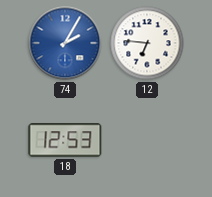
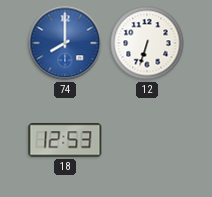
74: 2:05 -> 8:00
12: 6:46 -> 6:33
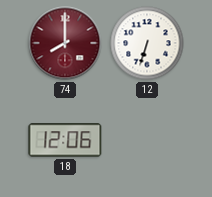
74 dial: blue -> burgundy
18: 12:53 -> 12:06
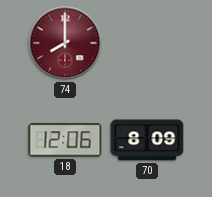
12: 6:33 -> none
70: none -> 8:09
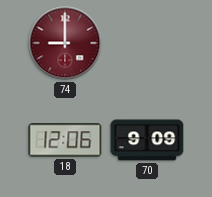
74: 8:00 -> 9:00
70: 8:09 -> 9:09
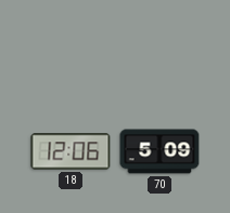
74: 9:00 -> none
70: 9:09 -> 5:09
